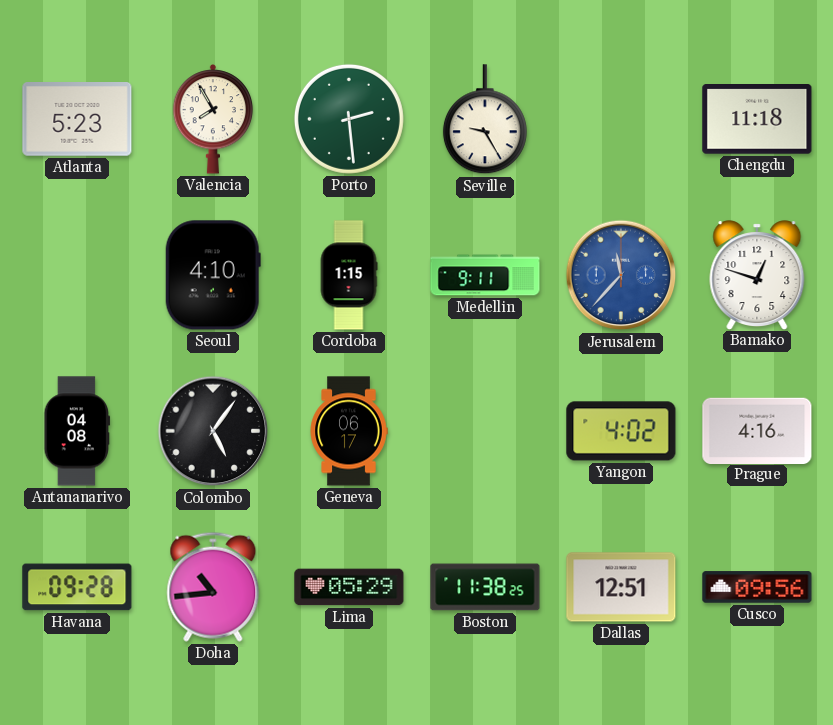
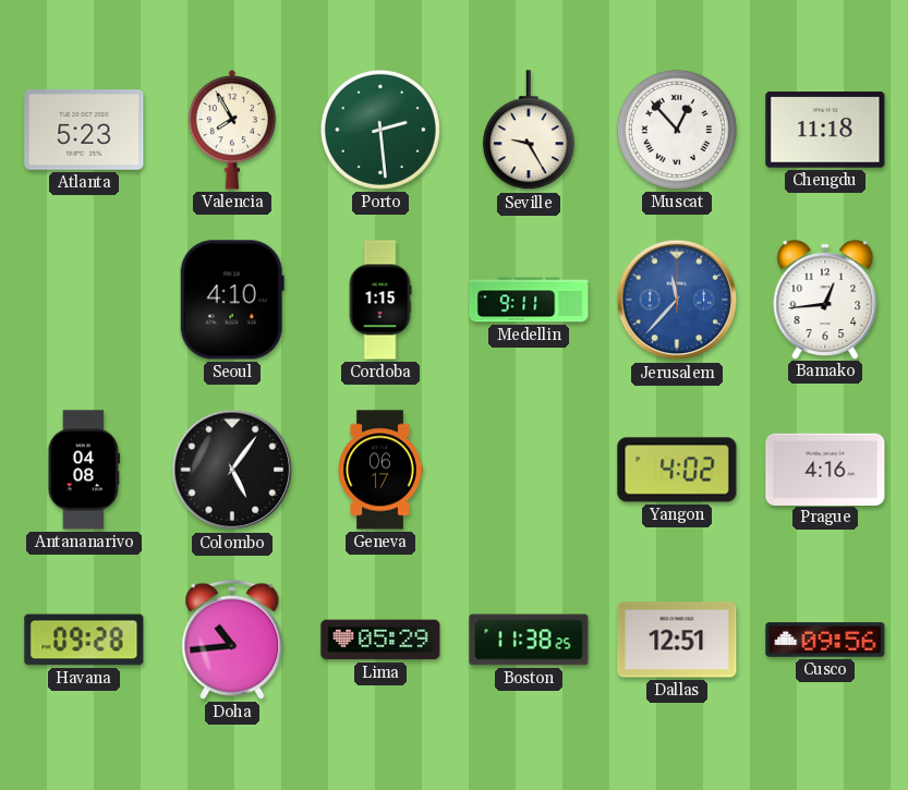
Muscat: none -> 12:53
Bamako: 12:48 -> 12:44
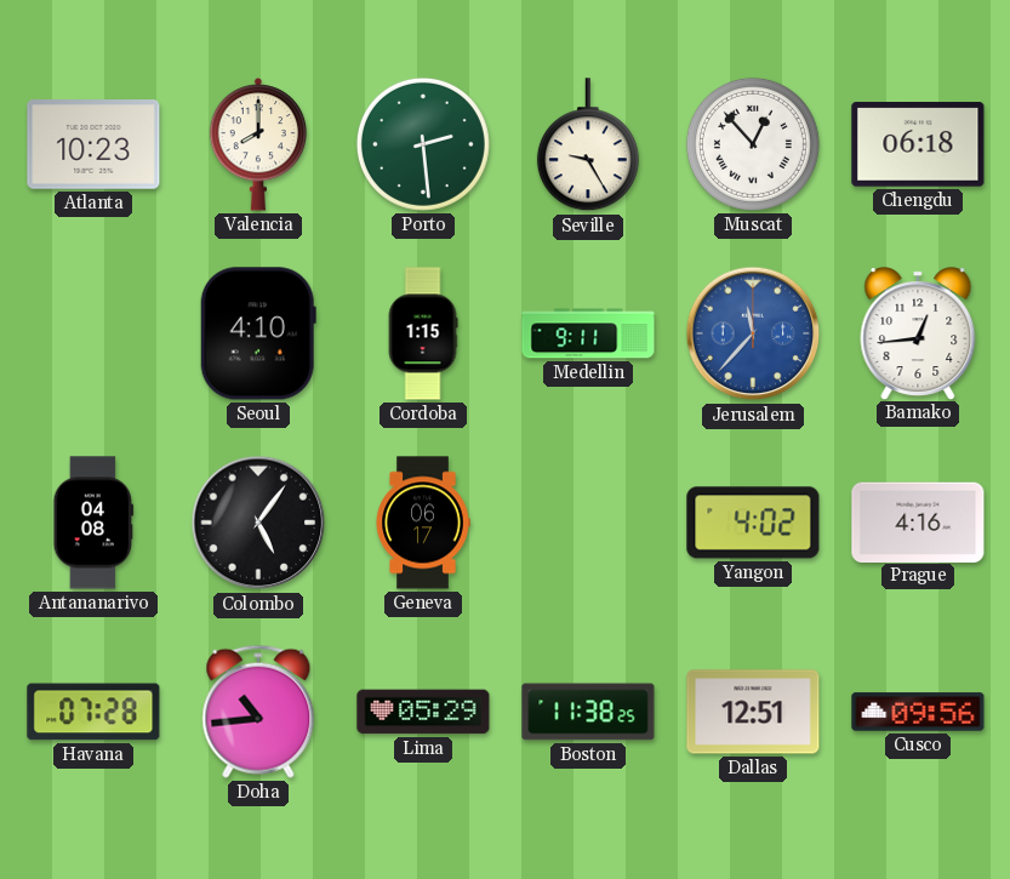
Atlanta: 5:23 -> 10:23
Valencia: 7:55 -> 8:00
Chengdu: 11:18 -> 06:18
Havana: 09:28 -> 07:28
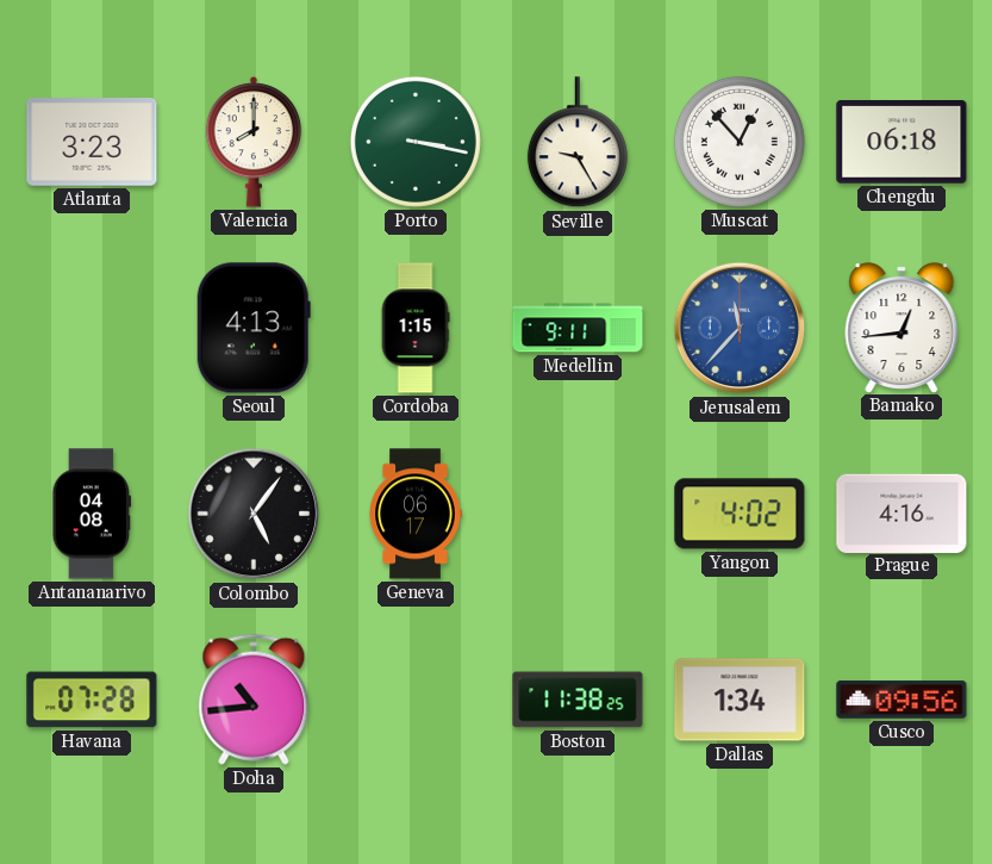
Atlanta: 10:23 -> 3:23
Porto: 2:29 -> 3:17
Seoul: 4:10 -> 4:13
Lima: 05:29 -> none
Dallas: 12:51 -> 1:34
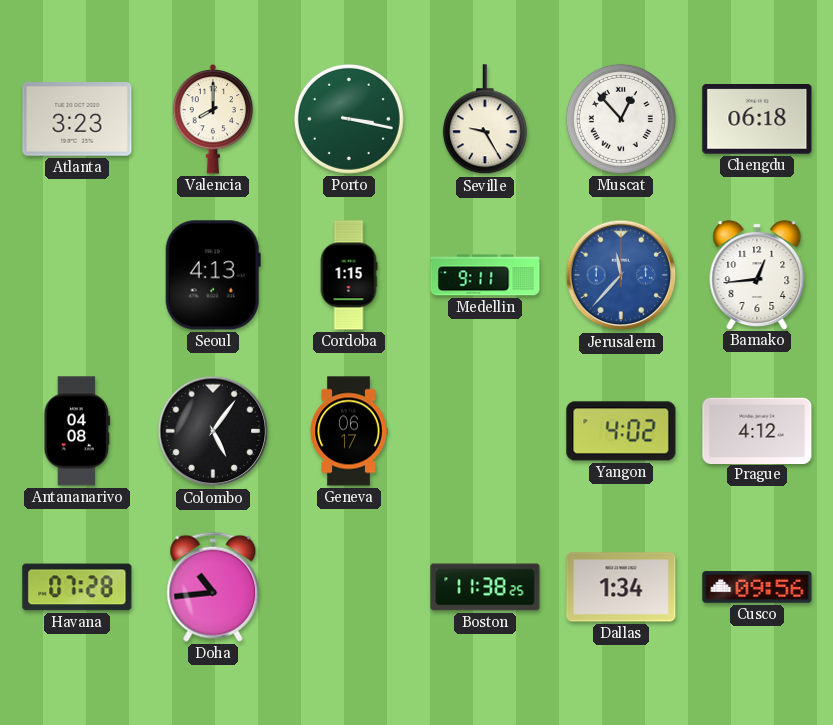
Prague: 4:16 -> 4:12
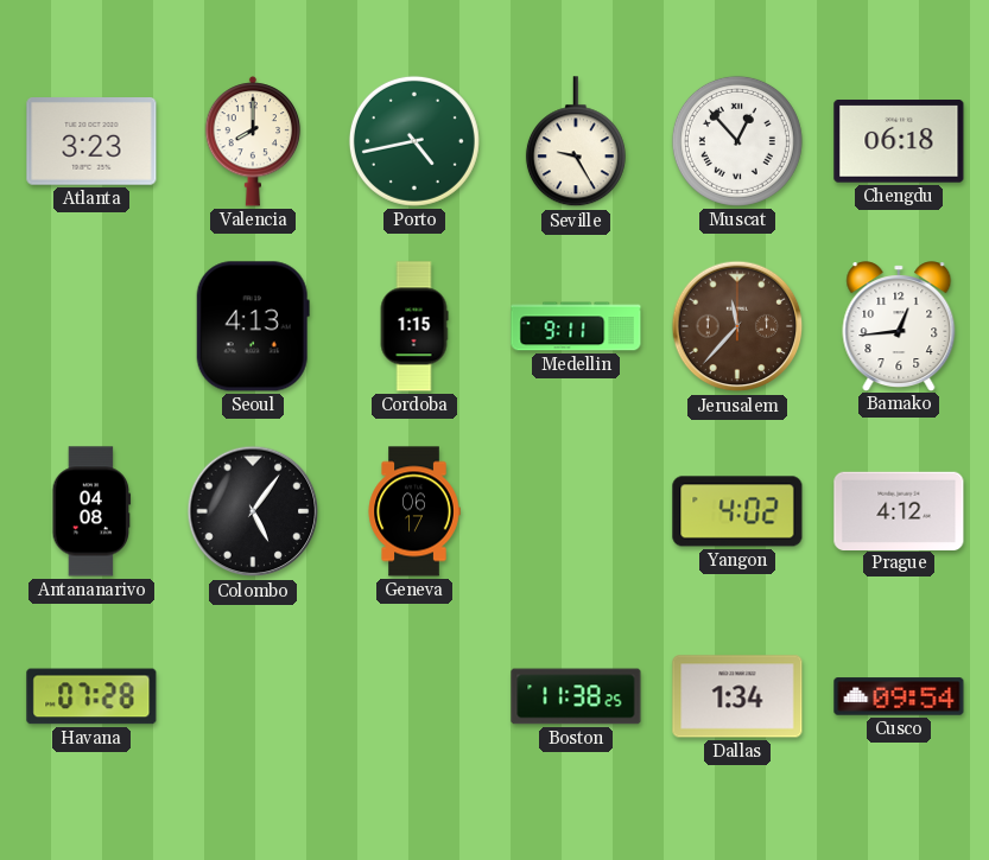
Porto: 3:17 -> 4:43
Jerusalem dial: blue -> brown
Doha: 10:44 -> none
Cusco: 09:56 -> 09:54
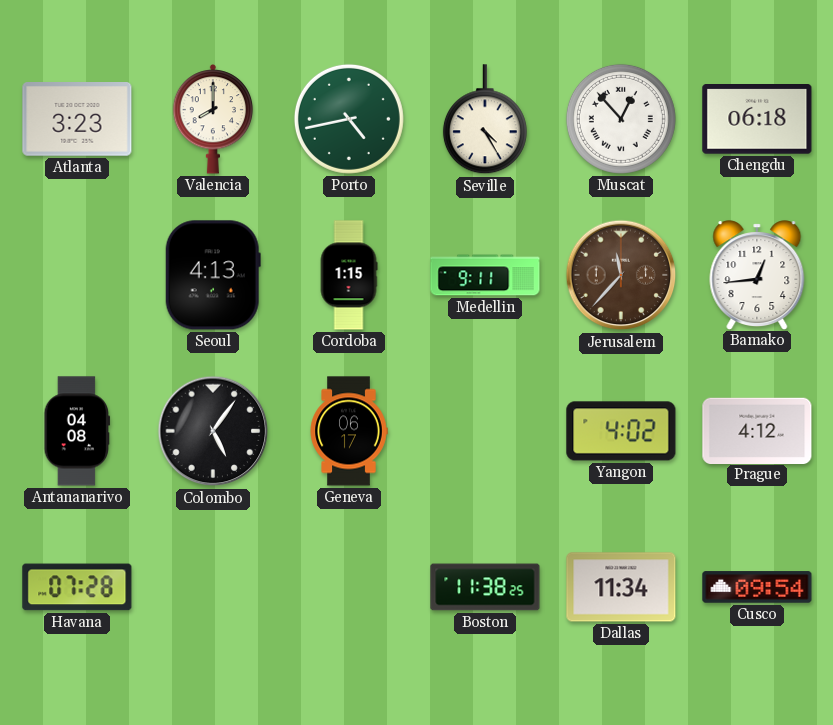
Seville: 9:25 -> 4:25
Dallas: 1:34 -> 11:34
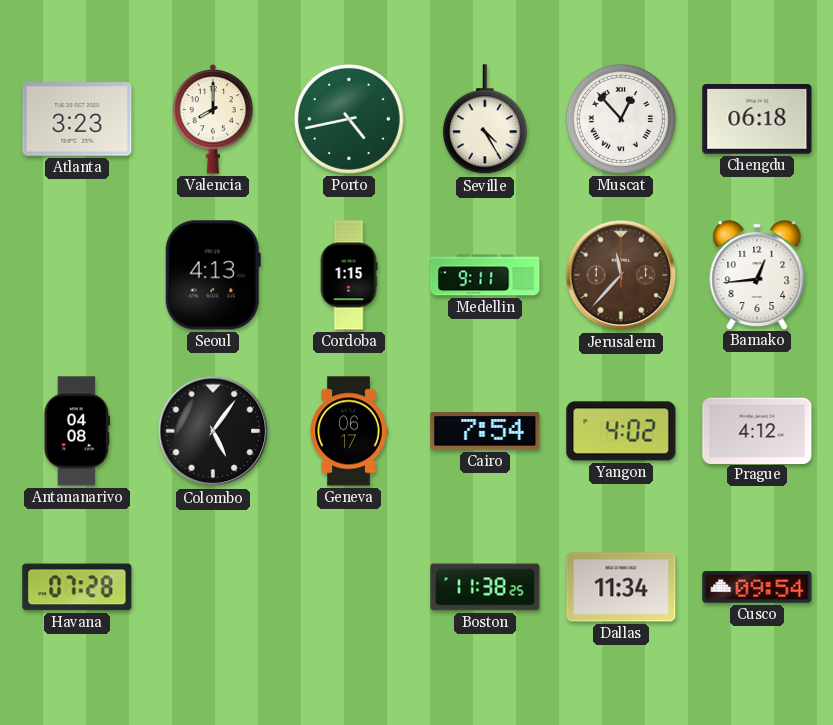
Cairo: none -> 7:54
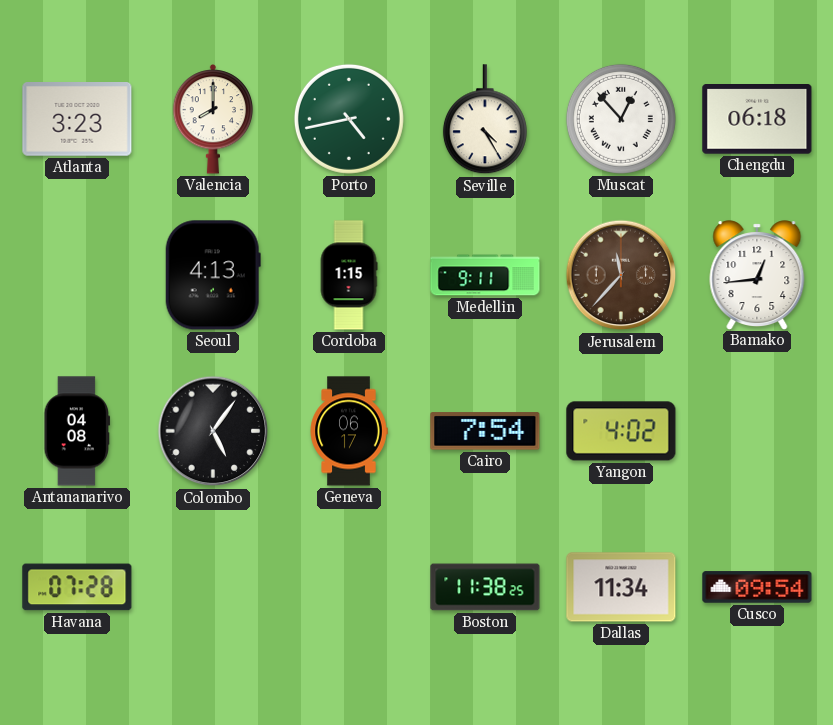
Prague: 4:12 -> none
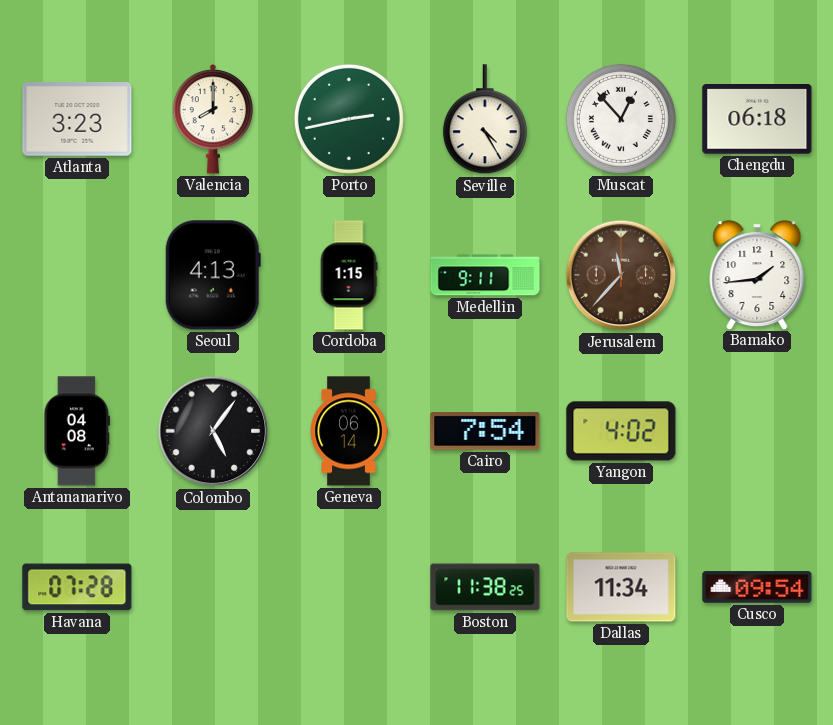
Porto: 4:43 -> 2:43
Bamako: 12:44 -> 1:44
Geneva: 06:17 -> 06:14
